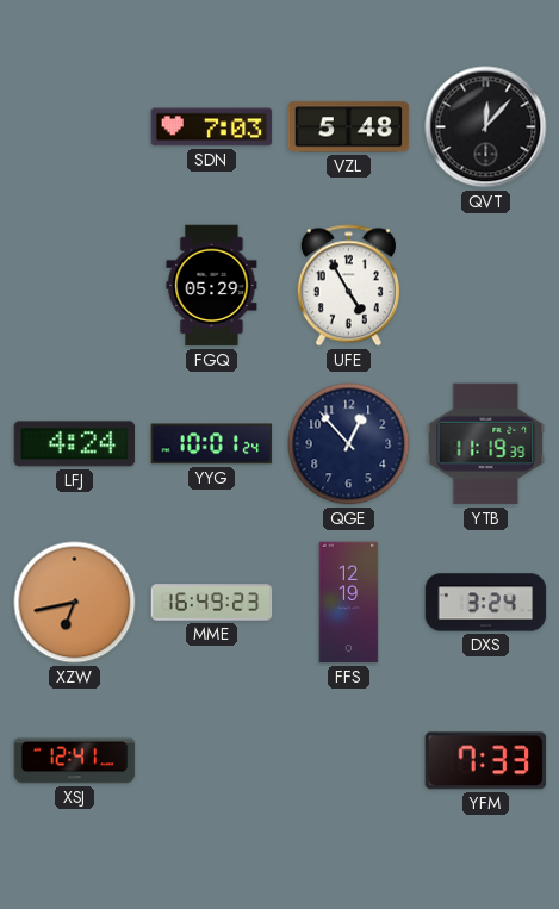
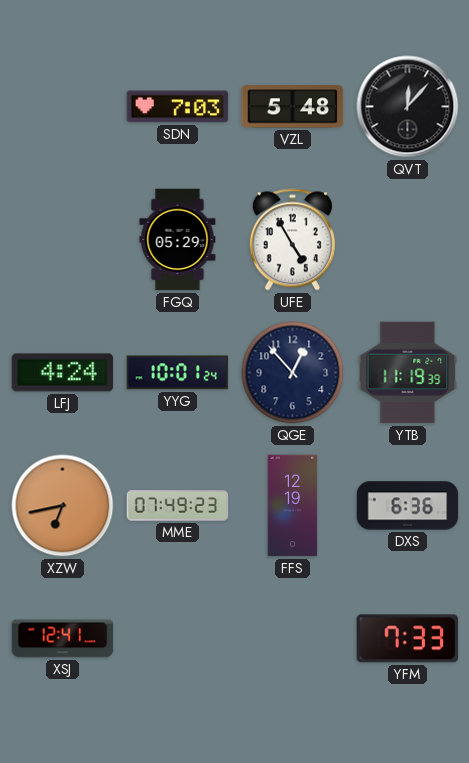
MME: 16:49 -> 07:49
DXS: 3:24 -> 6:36
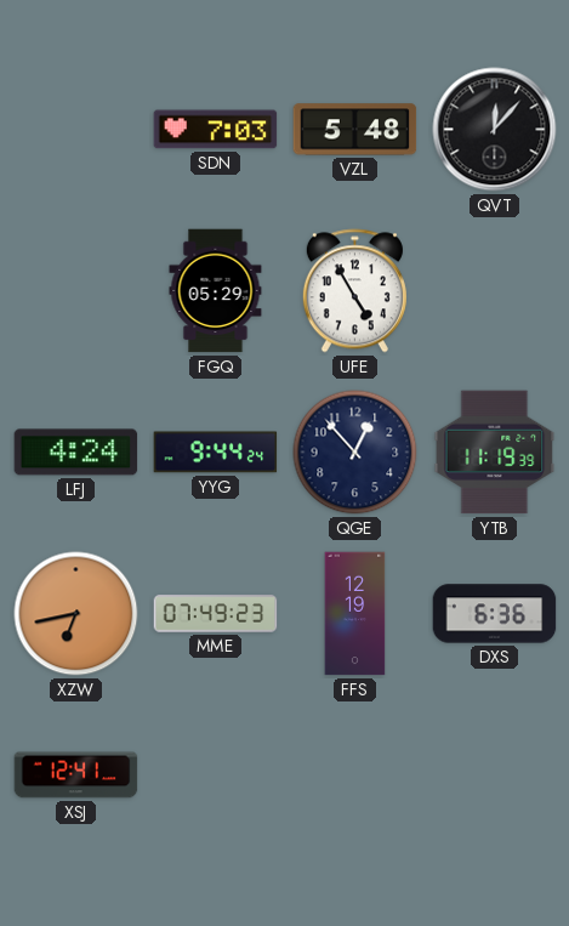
YYG: 10:01 -> 9:44
YFM: 7:33 -> none
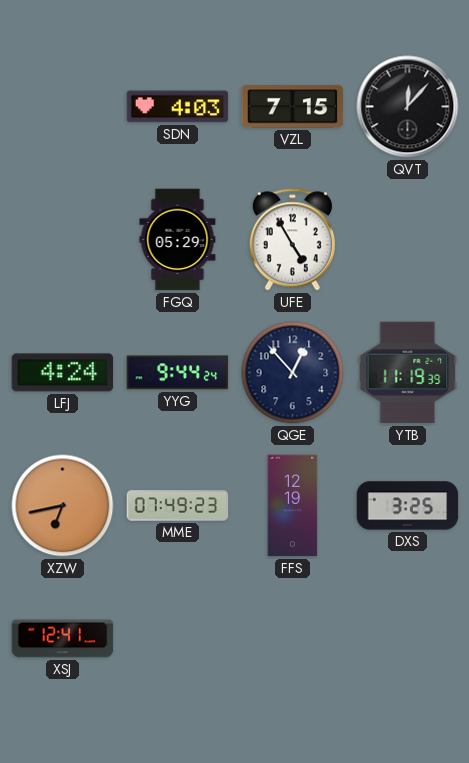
SDN: 7:03 -> 4:03
VZL: 5:48 -> 7:15
DXS: 6:36 -> 3:25
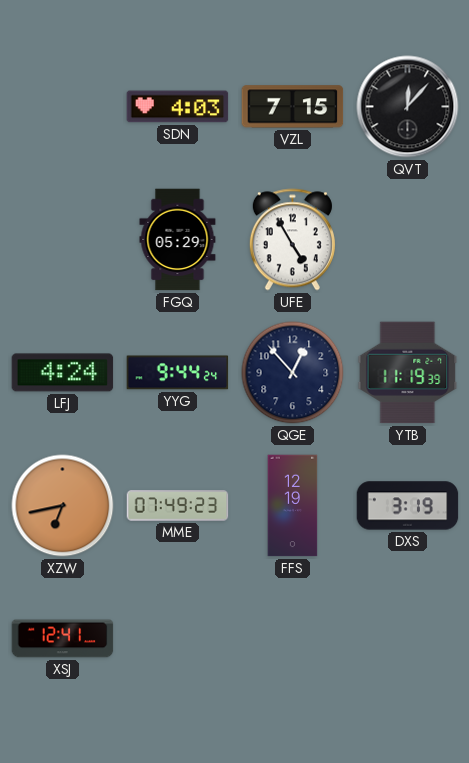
DXS: 3:25 -> 3:19
